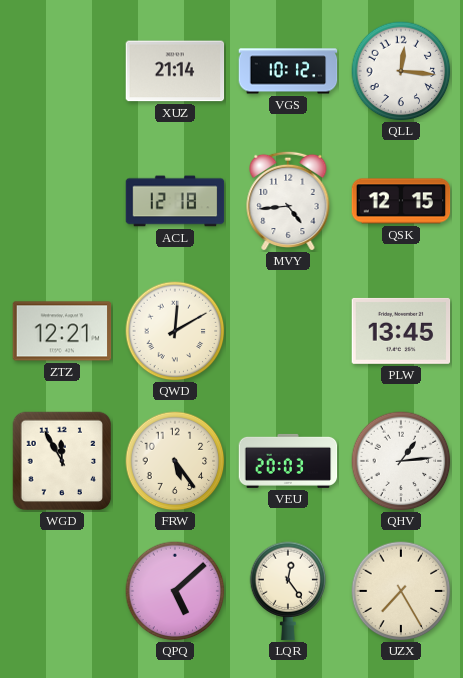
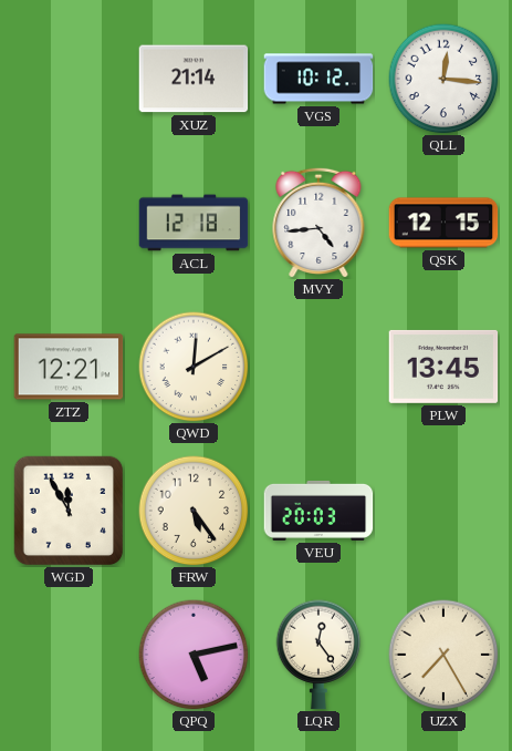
QHV: 1:14 -> none
QPQ: 5:08 -> 5:13
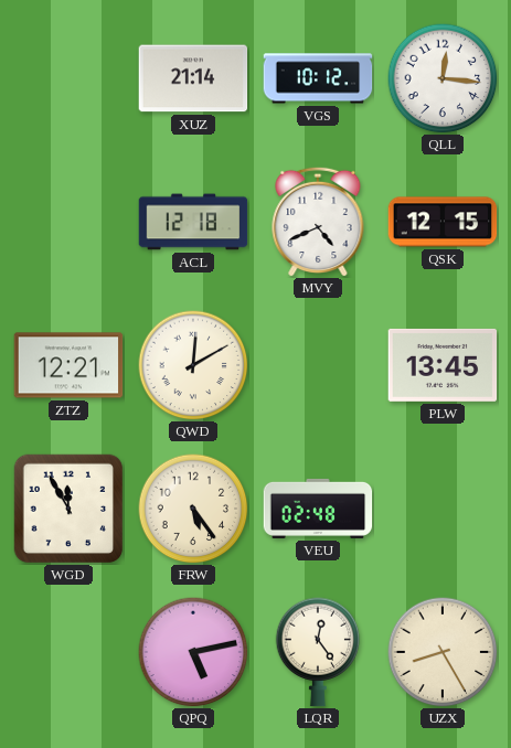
MVY: 4:44 -> 4:41
VEU: 20:03 -> 02:48
UZX: 7:25 -> 8:25
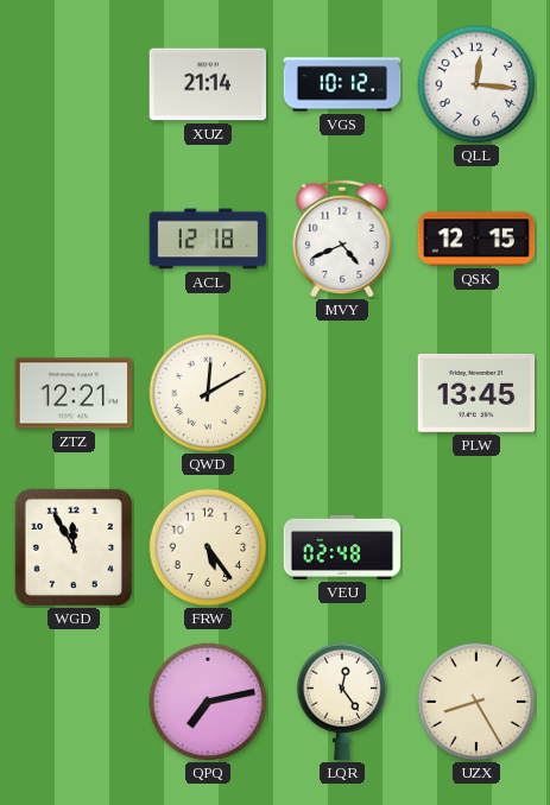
QPQ: 5:13 -> 7:13
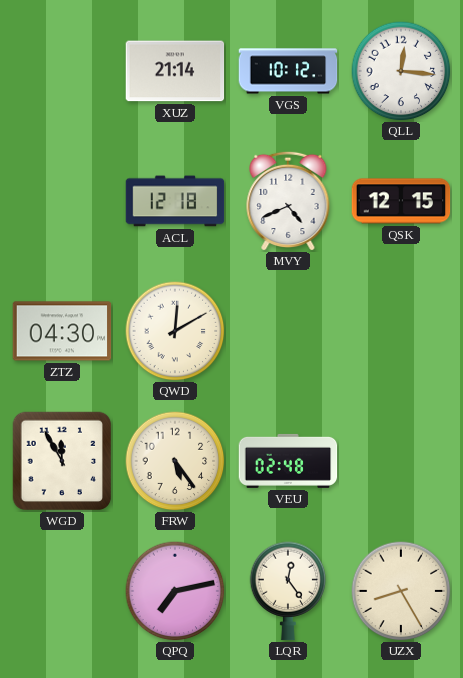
ZTZ: 12:21 -> 04:30
PLW: 13:45 -> none
